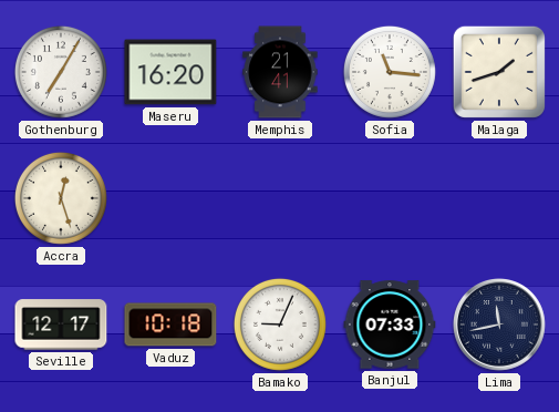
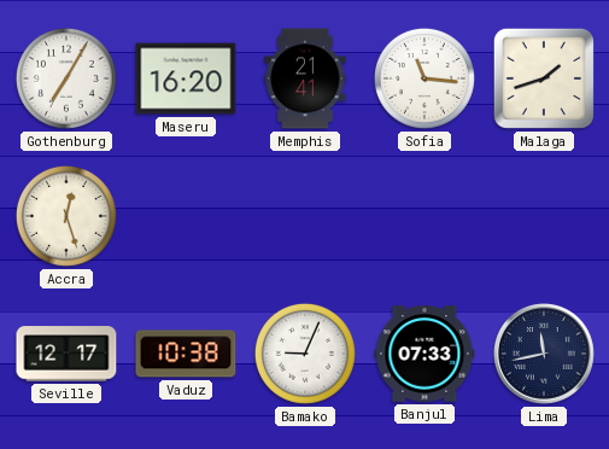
Vaduz: 10:18 -> 10:38
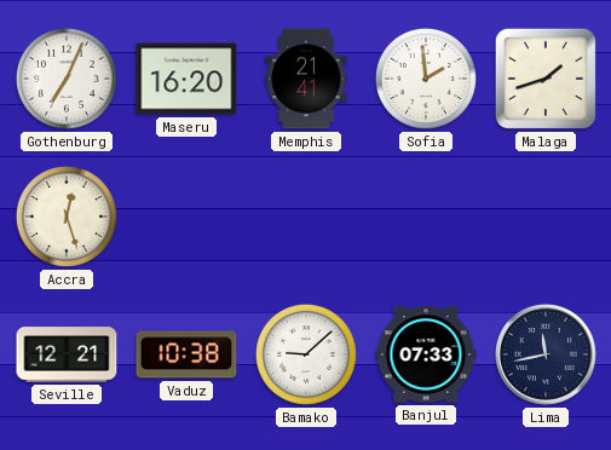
Gothenburg: 7:05 -> 7:04
Sofia: 11:16 -> 1:59
Seville: 12:17 -> 12:21
Bamako: 9:04 -> 9:08
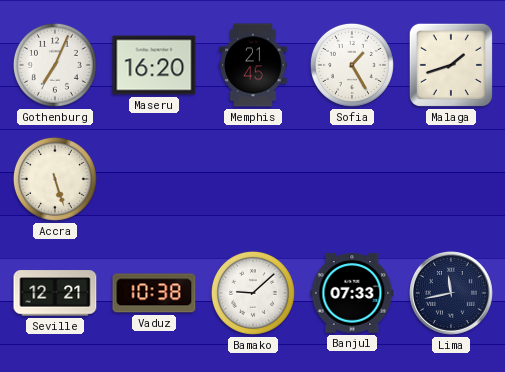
Memphis: 21:41 -> 21:45
Sofia: 1:59 -> 1:25
Accra: 12:27 -> 5:27
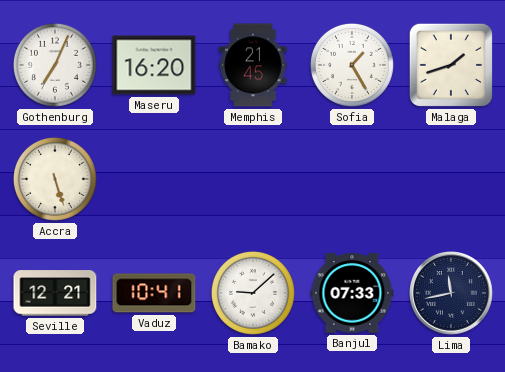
Vaduz: 10:38 -> 10:41
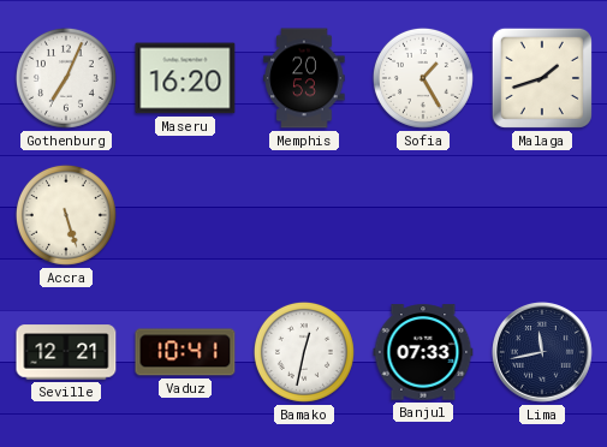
Memphis: 21:45 -> 20:53
Bamako: 9:08 -> 12:32
